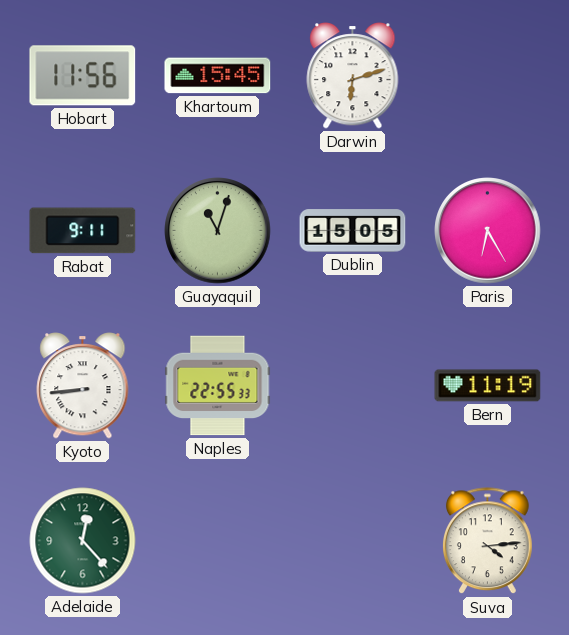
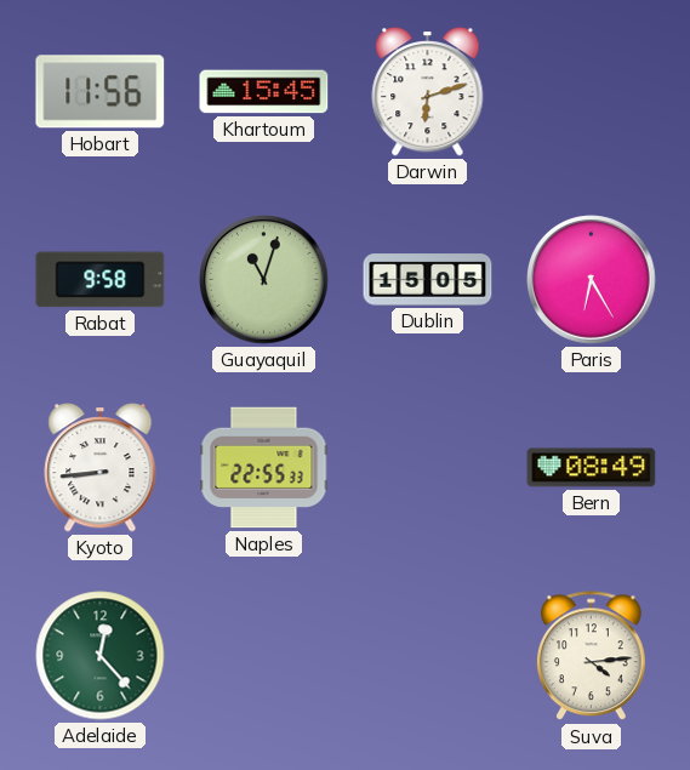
Rabat: 9:11 -> 9:58
Bern: 11:19 -> 08:49
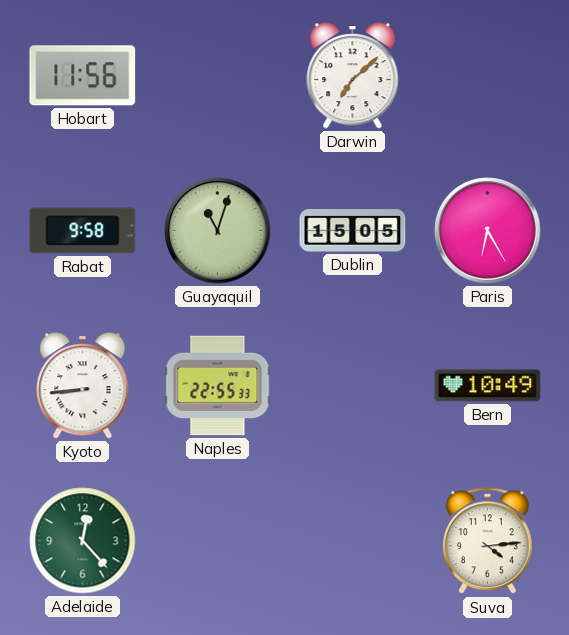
Khartoum: 15:45 -> none
Darwin: 6:12 -> 7:08
Bern: 08:49 -> 10:49
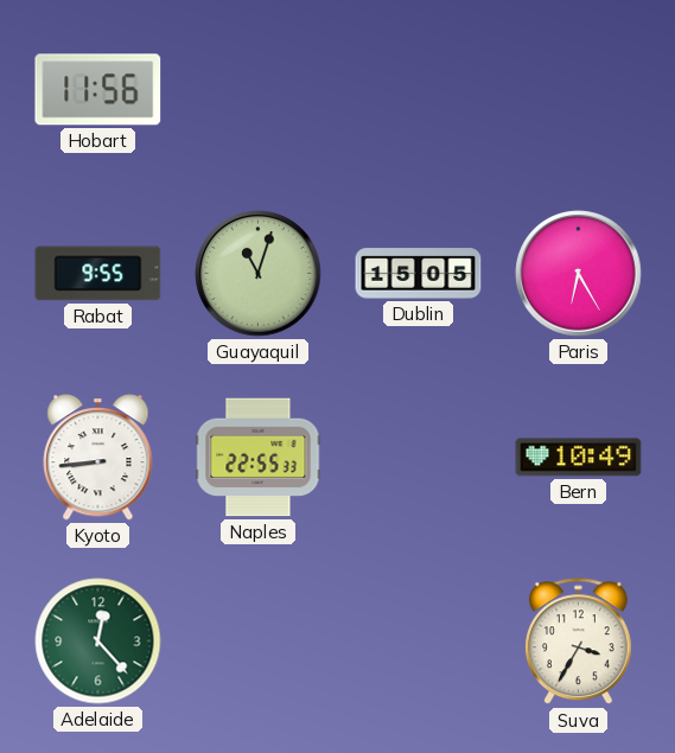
Darwin: 7:08 -> none
Rabat: 9:58 -> 9:55
Suva: 4:14 -> 3:35
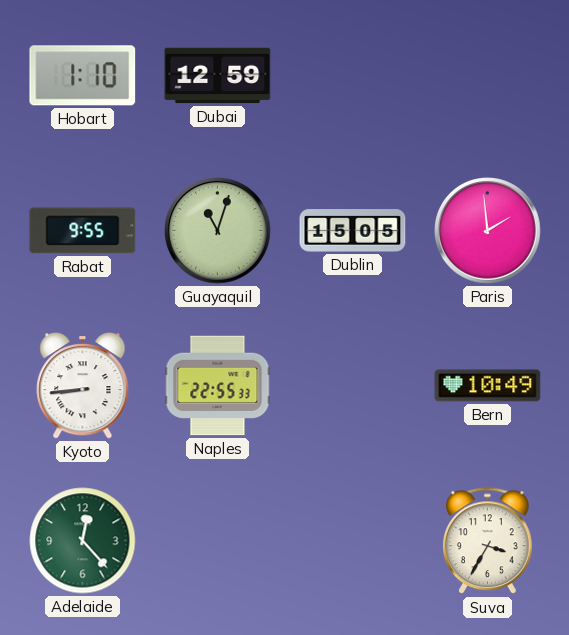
Hobart: 11:56 -> 1:10
Dubai: none -> 12:59
Paris: 6:25 -> 1:59
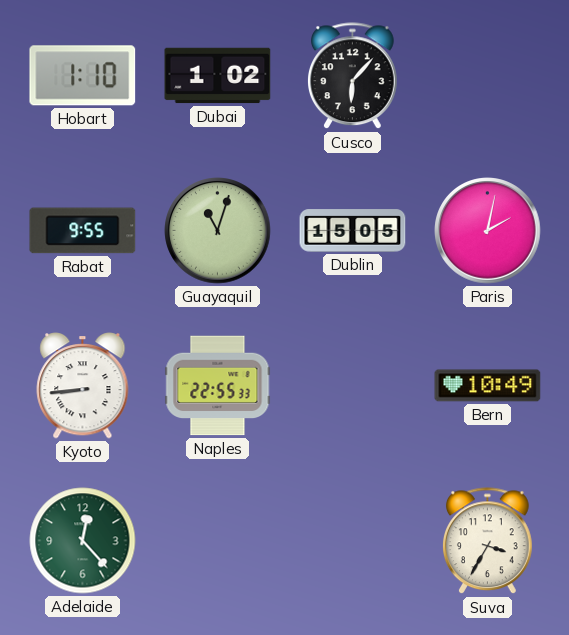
Dubai: 12:59 -> 1:02
Cusco: none -> 6:07
Paris: 1:59 -> 2:02
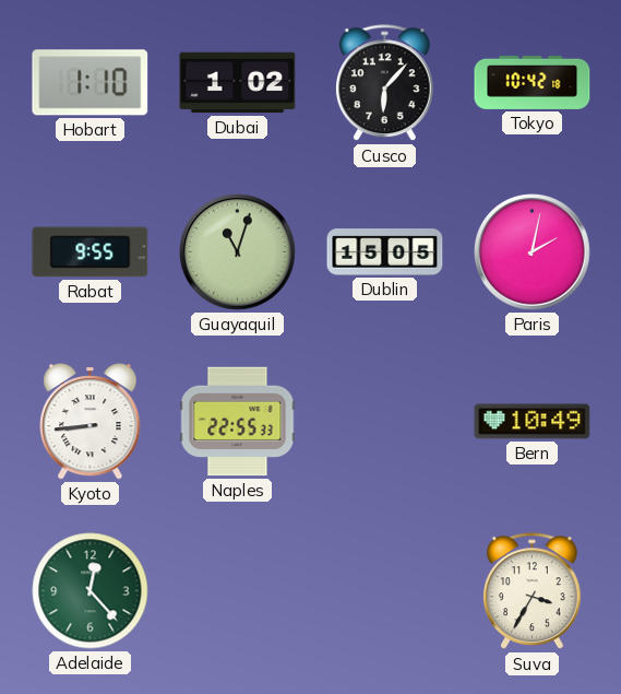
Tokyo: none -> 10:42
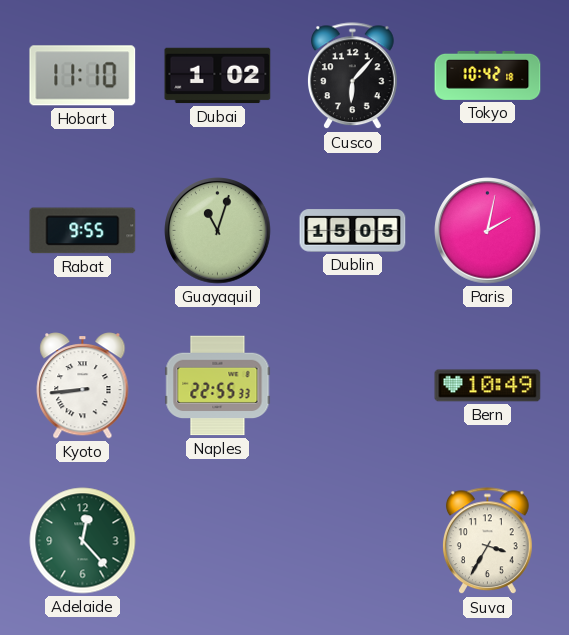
Hobart: 1:10 -> 11:10
